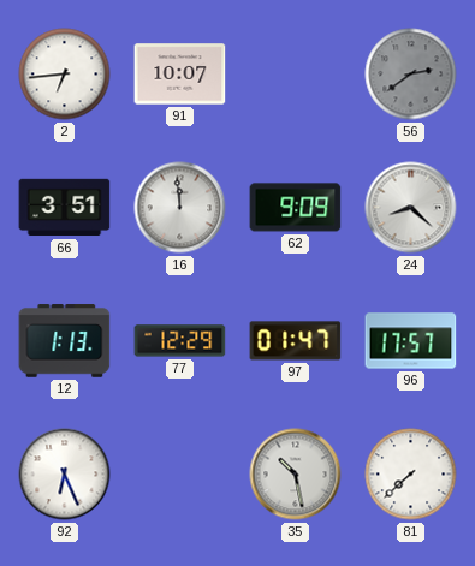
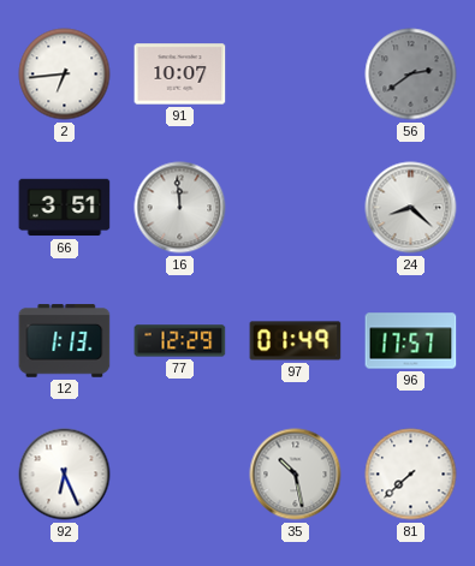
62: 9:09 -> none
97: 01:47 -> 01:49
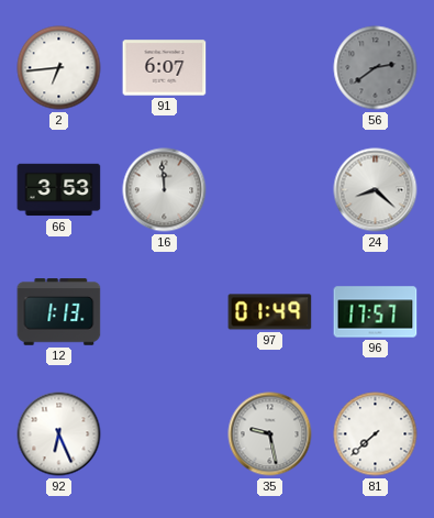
91: 10:07 -> 6:07
66: 3:51 -> 3:53
77: 12:29 -> none
35: 10:28 -> 9:28
